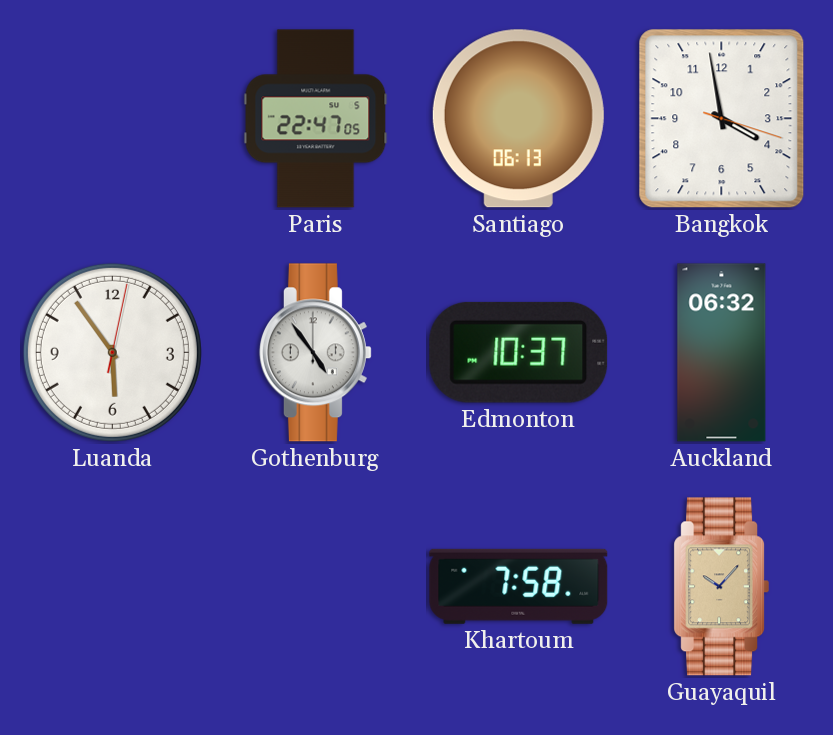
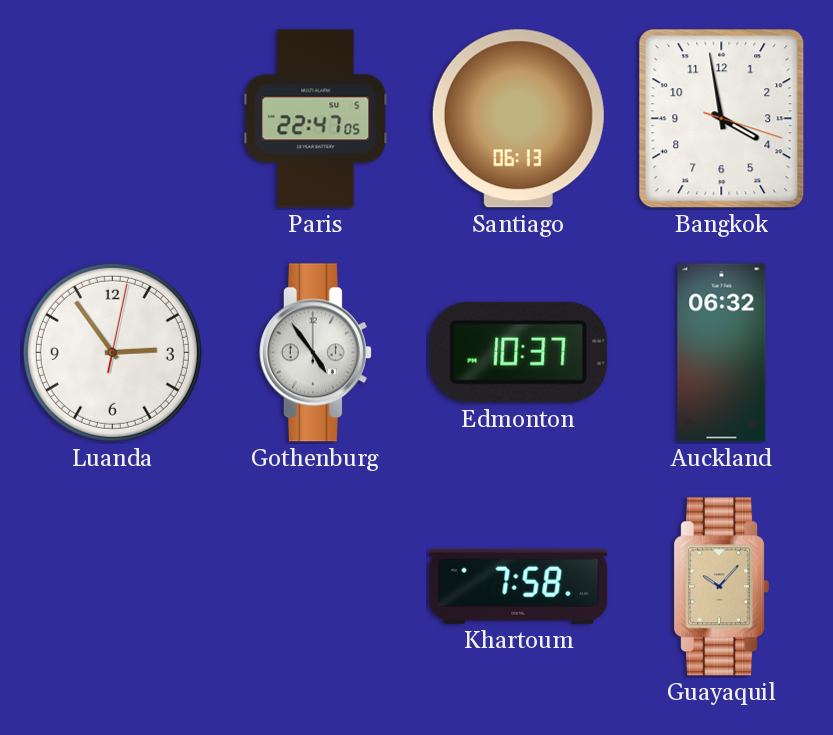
Luanda: 5:54 -> 2:54
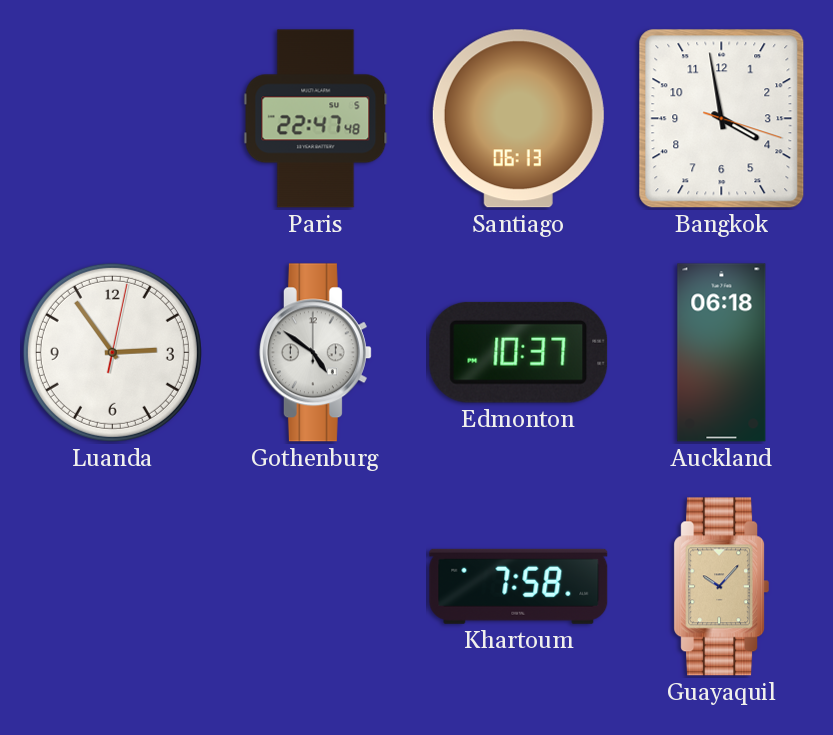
Paris: 22:47:05 -> 22:47:48
Gothenburg: 4:54 -> 4:51
Auckland: 06:32 -> 06:18
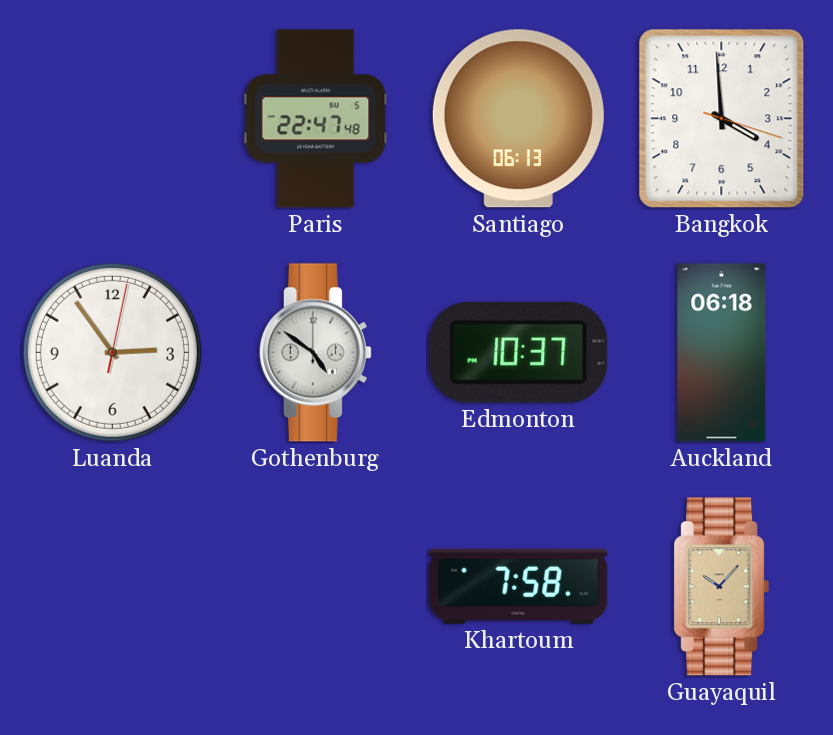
Bangkok: 3:58 -> 3:59
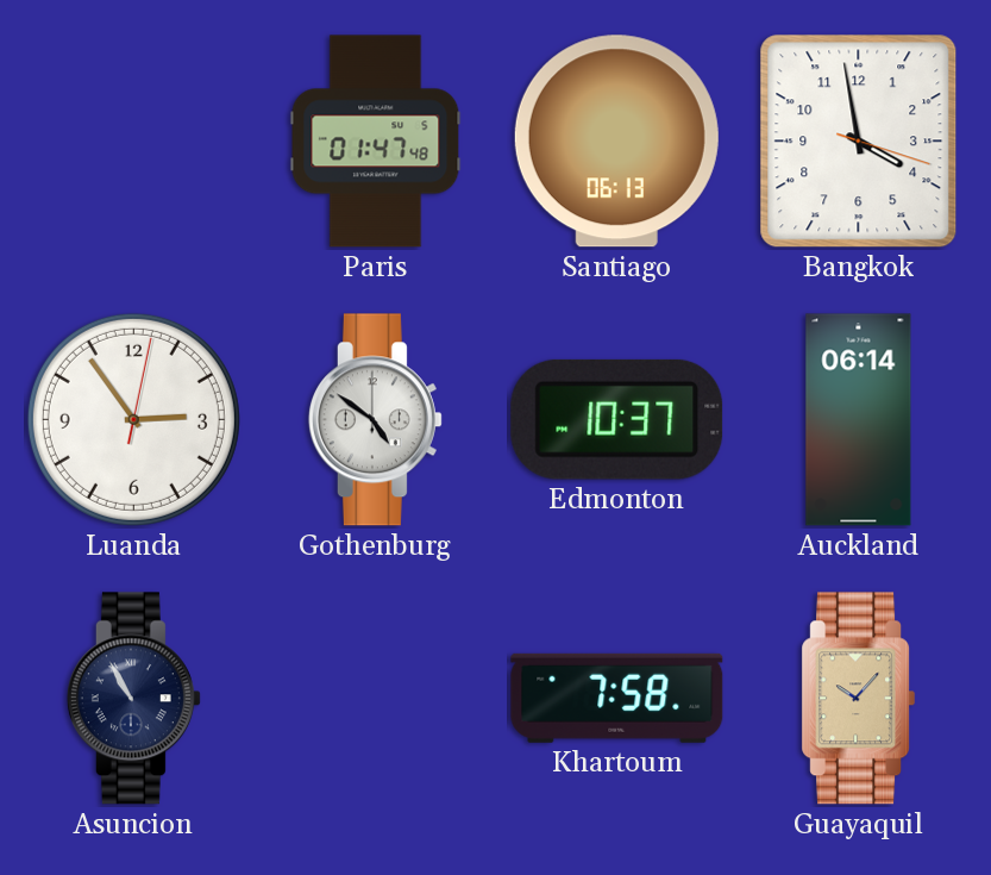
Paris: 22:47 -> 01:47
Bangkok: 3:59 -> 3:58
Auckland: 06:18 -> 06:14
Asuncion: none -> 10:55
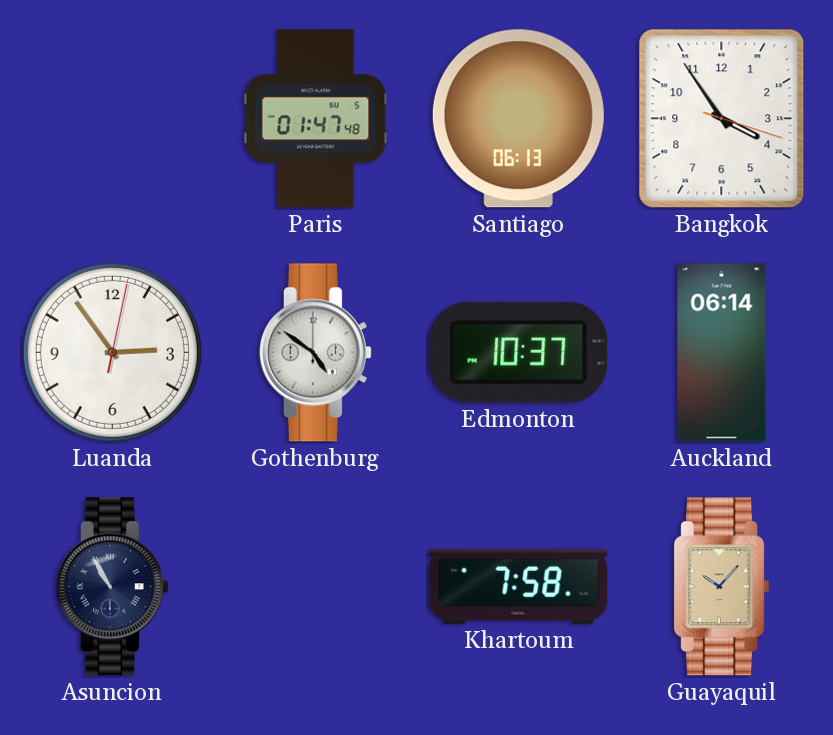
Bangkok: 3:58 -> 3:54
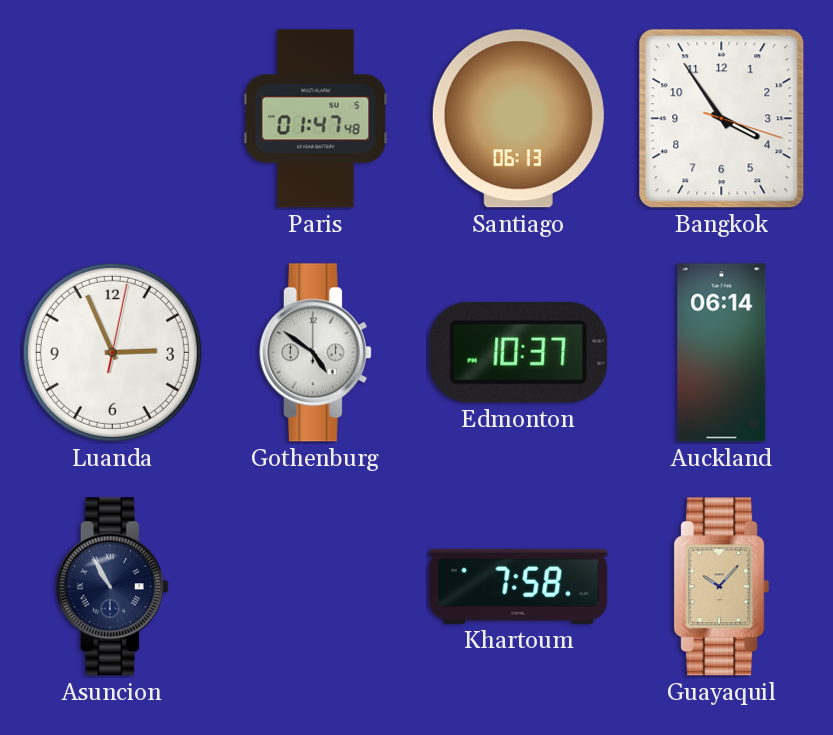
Luanda: 2:54 -> 2:56
